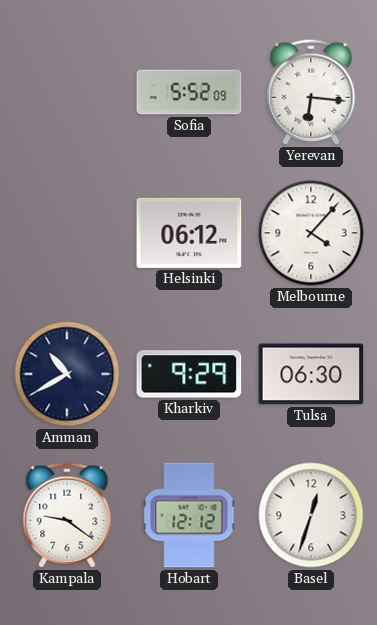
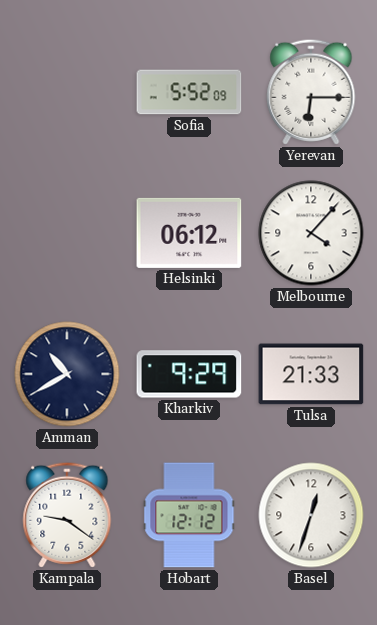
Yerevan: 6:16 -> 6:15
Tulsa: 06:30 -> 21:33
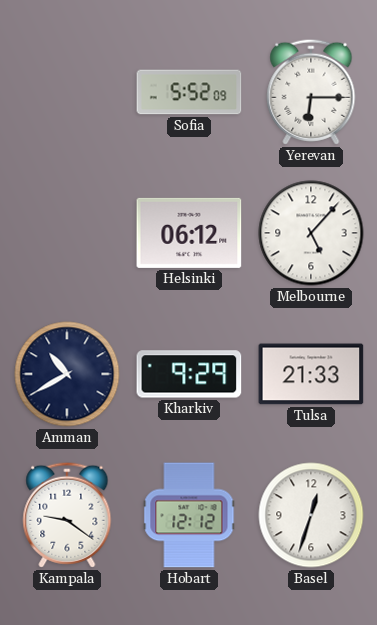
Melbourne: 4:07 -> 5:07
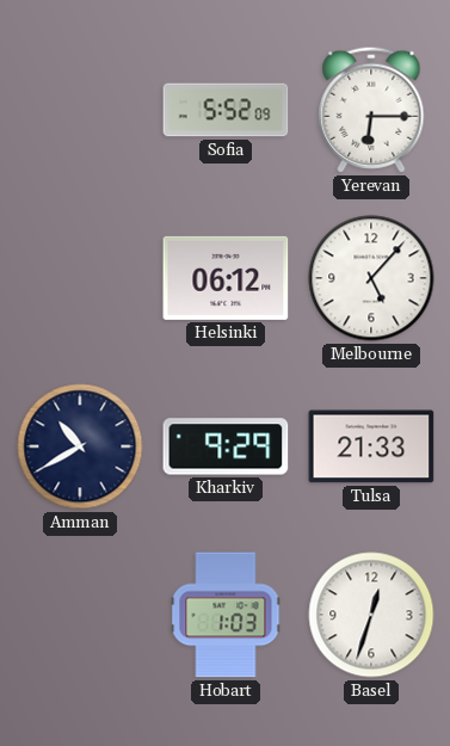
Kampala: 9:21 -> none
Hobart: 12:12 -> 1:03
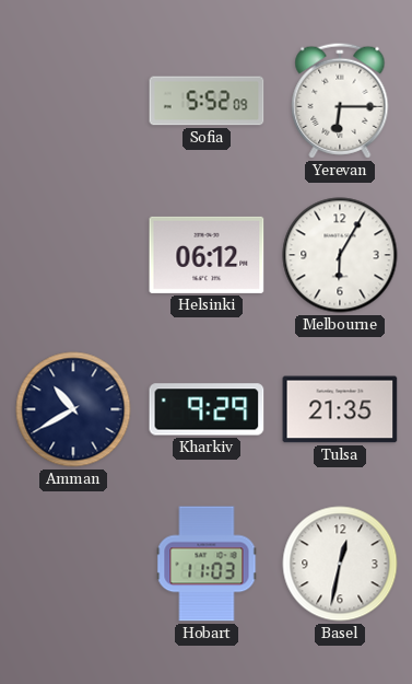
Melbourne: 5:07 -> 6:05
Tulsa: 21:33 -> 21:35
Hobart: 1:03 -> 11:03
Basel: 12:33 -> 12:32
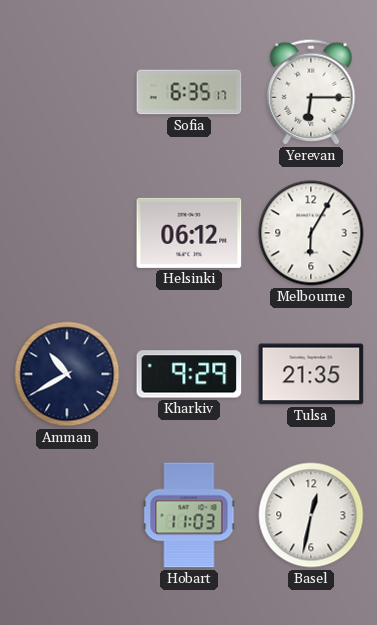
Sofia: 5:52 -> 6:35
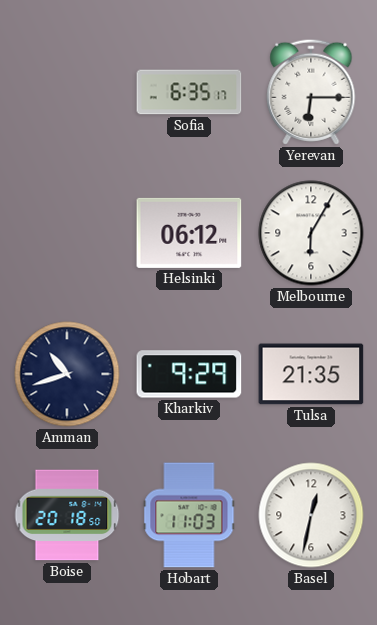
Amman: 10:40 -> 10:42
Boise: none -> 20:18
